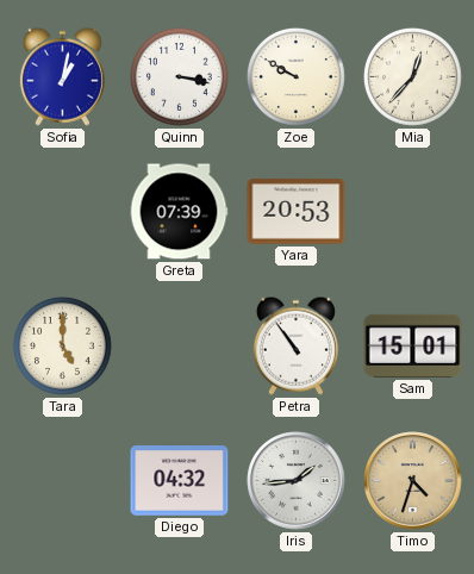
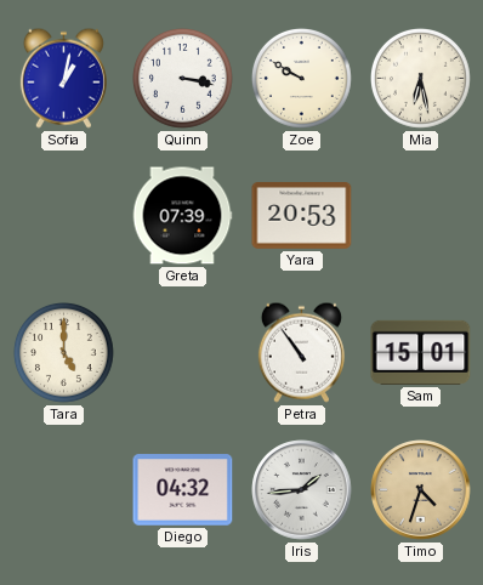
Mia: 12:37 -> 6:28
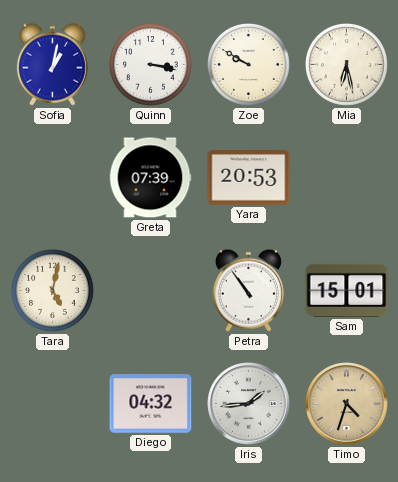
Tara: 5:00 -> 5:02
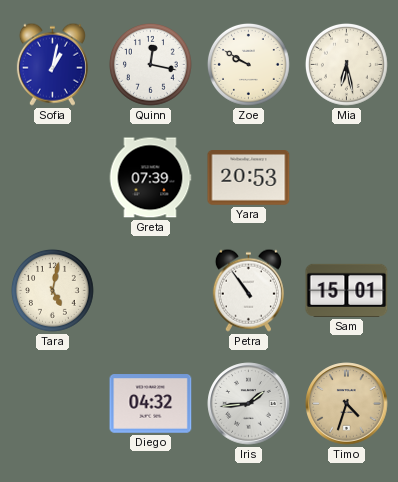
Quinn: 3:17 -> 12:17
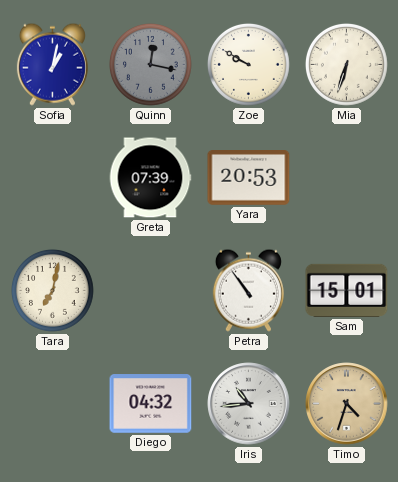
Quinn dial: white -> grey
Mia: 6:28 -> 6:33
Tara: 5:02 -> 7:02
Iris: 1:44 -> 10:44
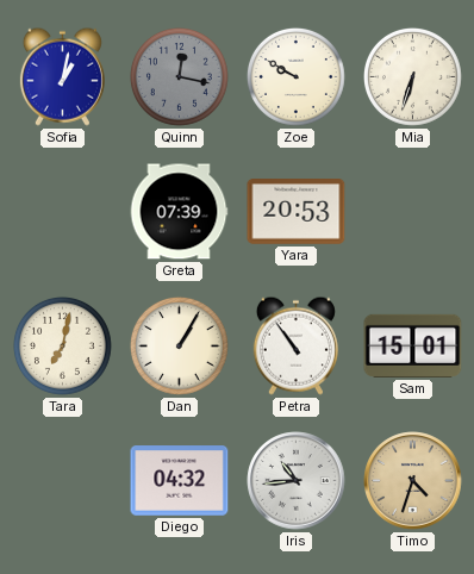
Dan: none -> 1:05
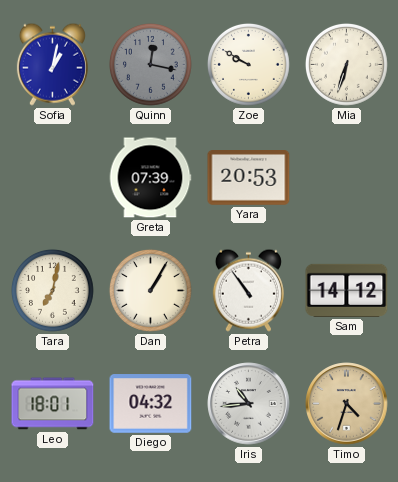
Sam: 15:01 -> 14:12
Leo: none -> 18:01
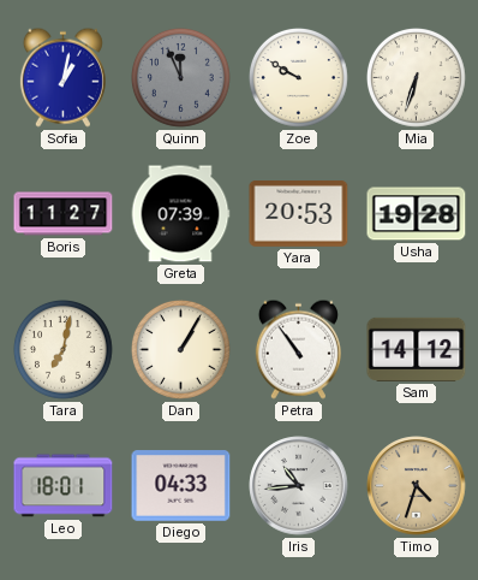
Quinn: 12:17 -> 11:56
Boris: none -> 11:27
Usha: none -> 19:28
Diego: 04:32 -> 04:33
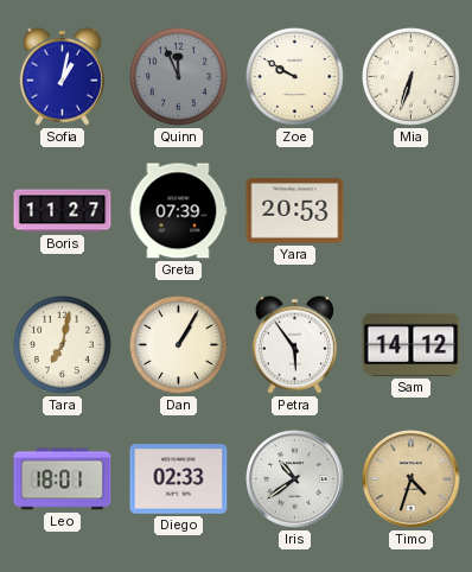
Usha: 19:28 -> none
Petra: 10:54 -> 5:54
Diego: 04:33 -> 02:33
Iris: 10:44 -> 10:39
